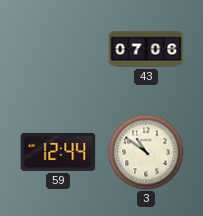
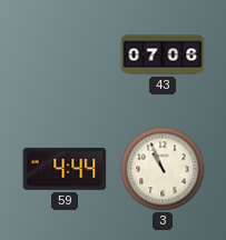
59: 12:44 -> 4:44
3: 10:51 -> 10:56
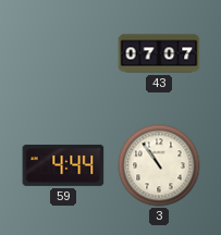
43: 07:06 -> 07:07
3: 10:56 -> 10:54
